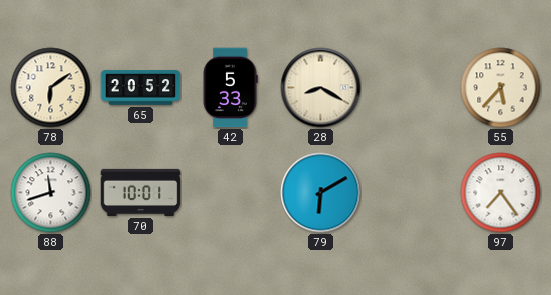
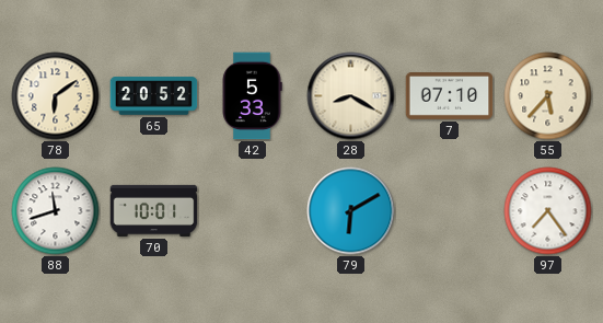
7: none -> 07:10
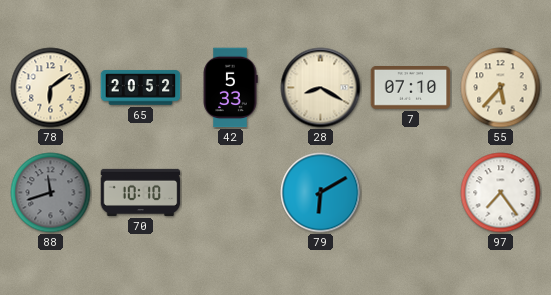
88 dial: white -> grey
70: 10:01 -> 10:10
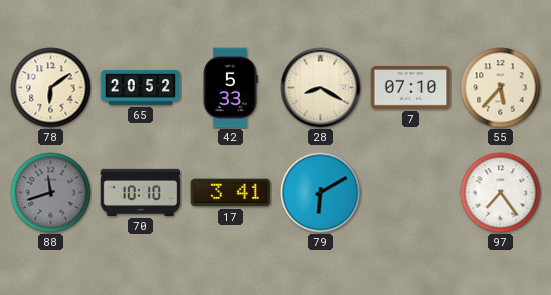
17: none -> 3:41
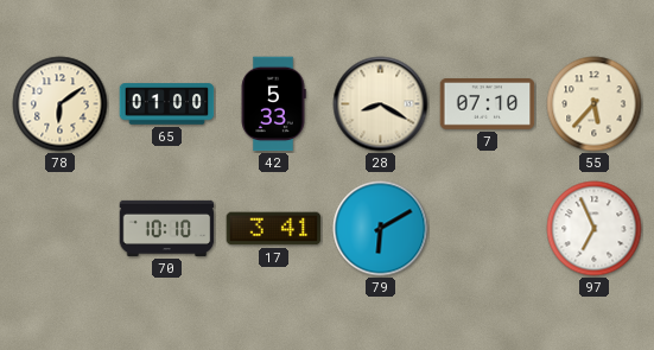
65: 20:52 -> 01:00
88: 11:42 -> none
97: 7:24 -> 6:56
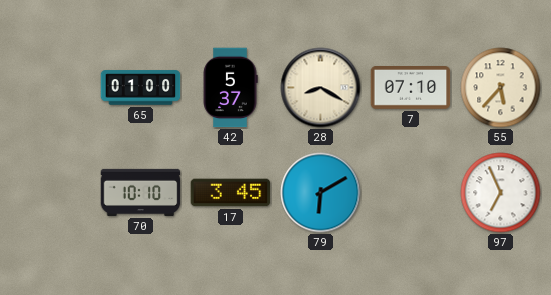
78: 6:09 -> none
42: 5:33 -> 5:37
17: 3:41 -> 3:45
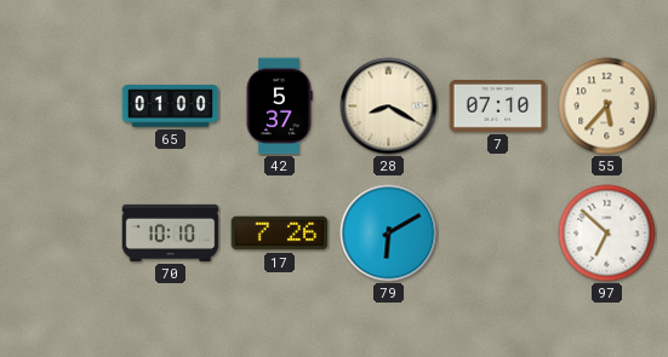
17: 3:45 -> 7:26
97: 6:56 -> 6:52
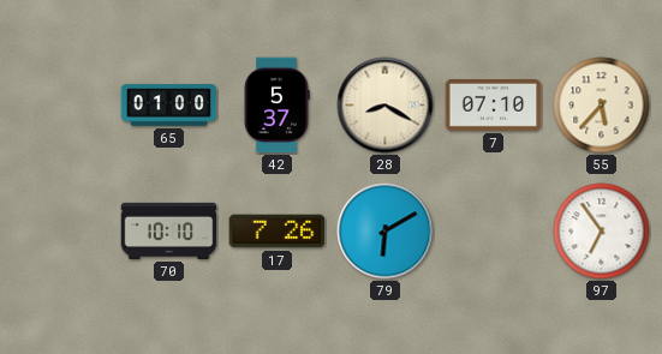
97: 6:52 -> 6:54
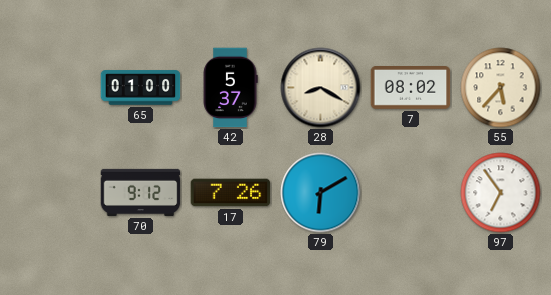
7: 07:10 -> 08:02
70: 10:10 -> 9:12
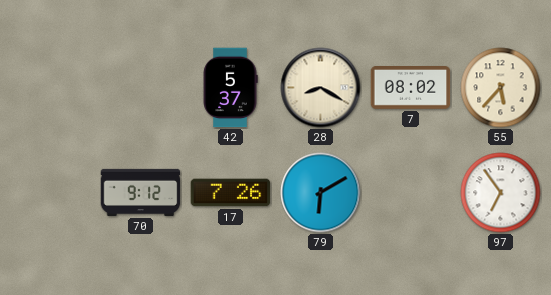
65: 01:00 -> none
